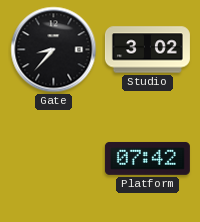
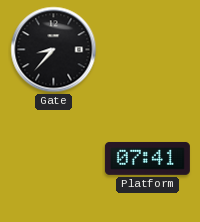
Studio: 3:02 -> none
Platform: 07:42 -> 07:41
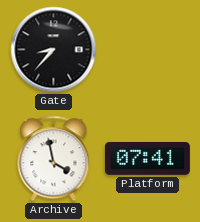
Archive: none -> 3:58
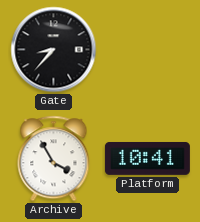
Archive: 3:58 -> 3:55
Platform: 07:41 -> 10:41
